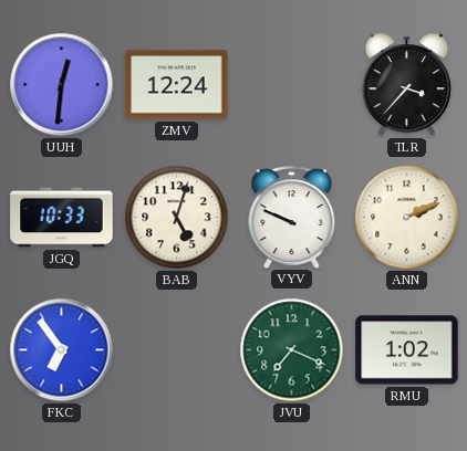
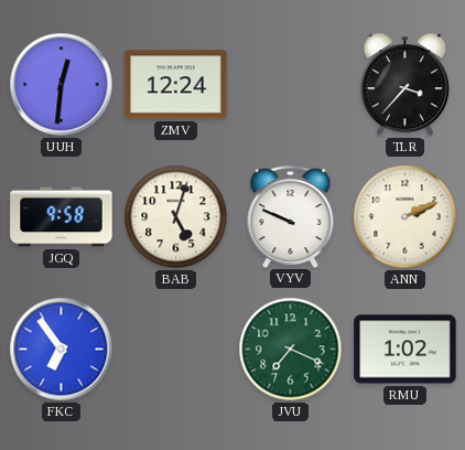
JGQ: 10:33 -> 9:58
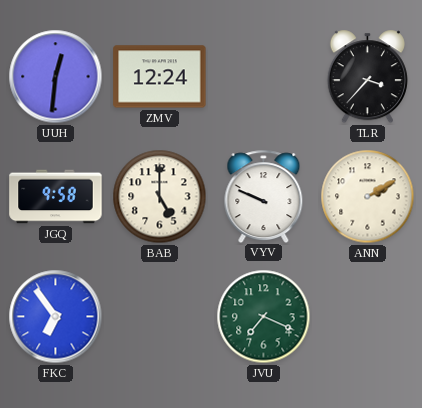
BAB: 5:03 -> 5:00
ANN: 2:11 -> 2:10
RMU: 1:02 -> none
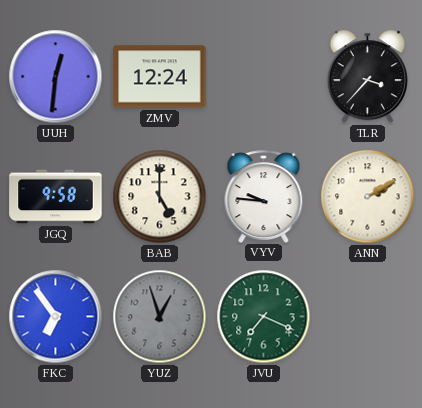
VYV: 9:49 -> 9:46
YUZ: none -> 12:57
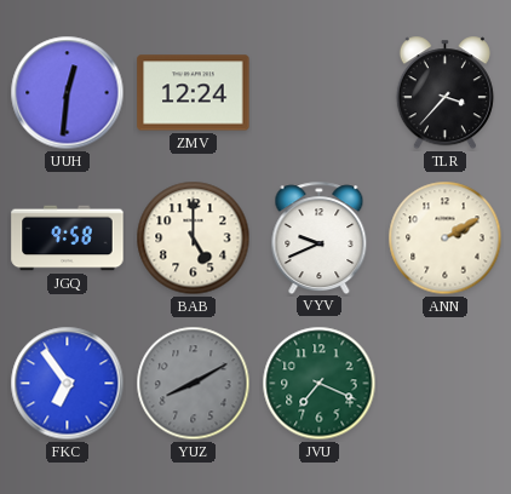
VYV: 9:46 -> 9:41
YUZ: 12:57 -> 8:10
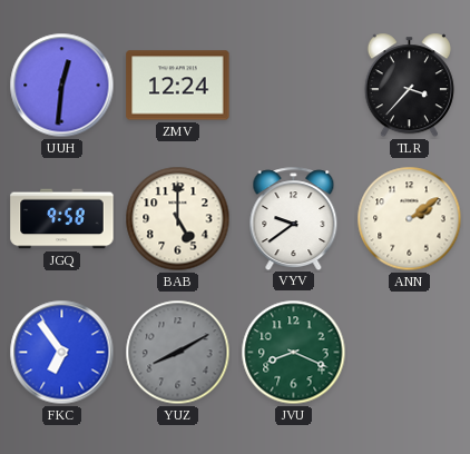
VYV: 9:41 -> 9:39
ANN: 2:10 -> 2:09
JVU: 7:19 -> 8:19
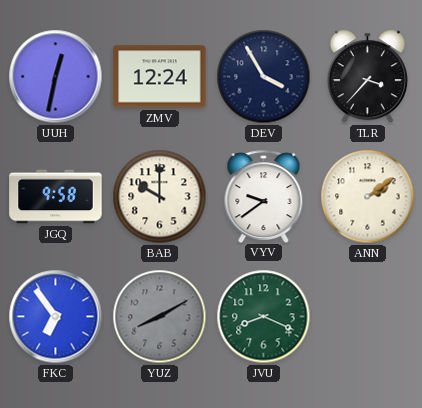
UUH: 12:31 -> 12:32
DEV: none -> 3:55
BAB: 5:00 -> 10:00
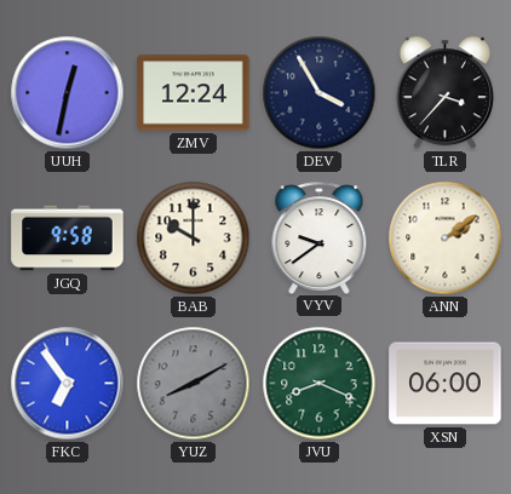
XSN: none -> 06:00
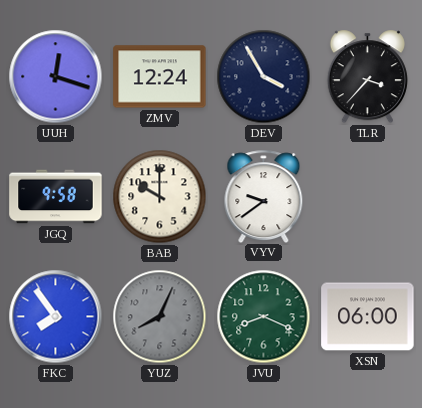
UUH: 12:32 -> 12:18
ANN: 2:09 -> none
FKC: 6:54 -> 7:54
YUZ: 8:10 -> 8:04
